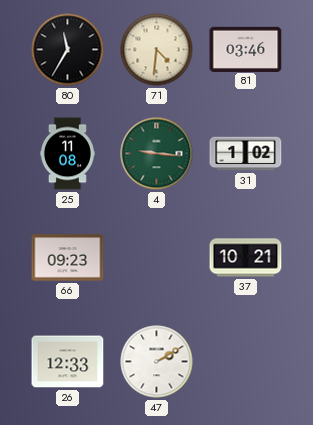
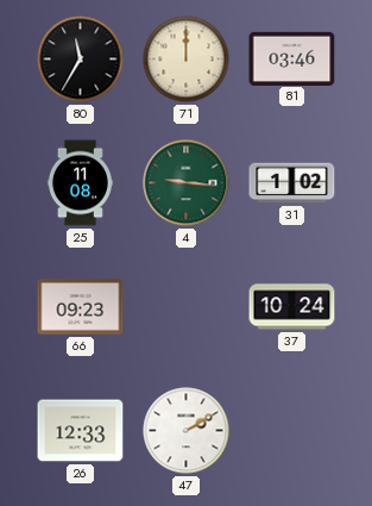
71: 4:31 -> 12:00
37: 10:21 -> 10:24
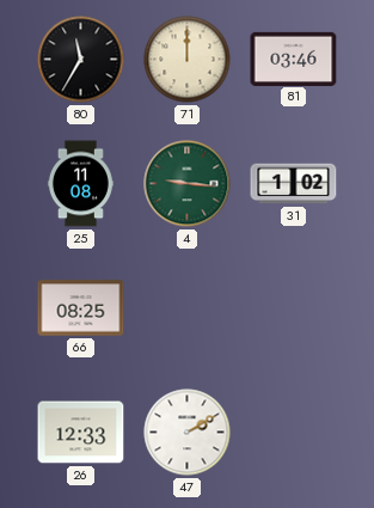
66: 09:23 -> 08:25
37: 10:24 -> none
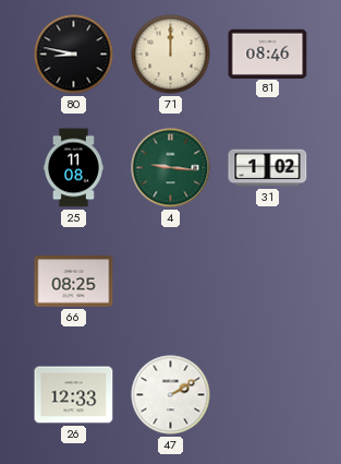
80: 11:35 -> 8:47
81: 03:46 -> 08:46
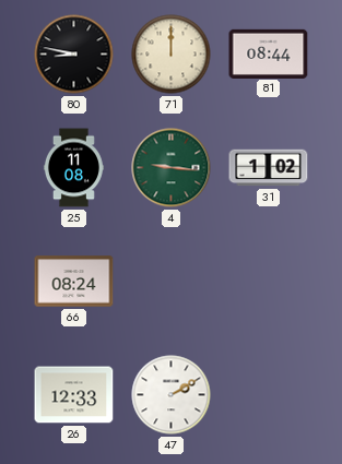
81: 08:46 -> 08:44
66: 08:25 -> 08:24
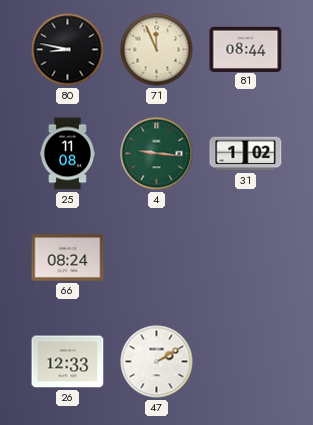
71: 12:00 -> 11:56
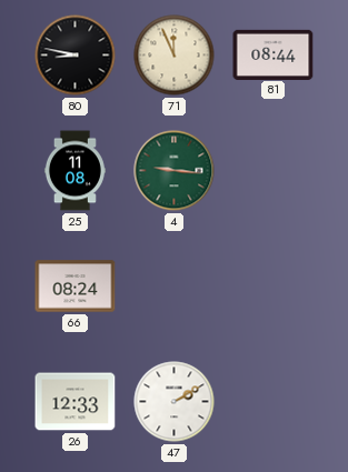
31: 1:02 -> none
